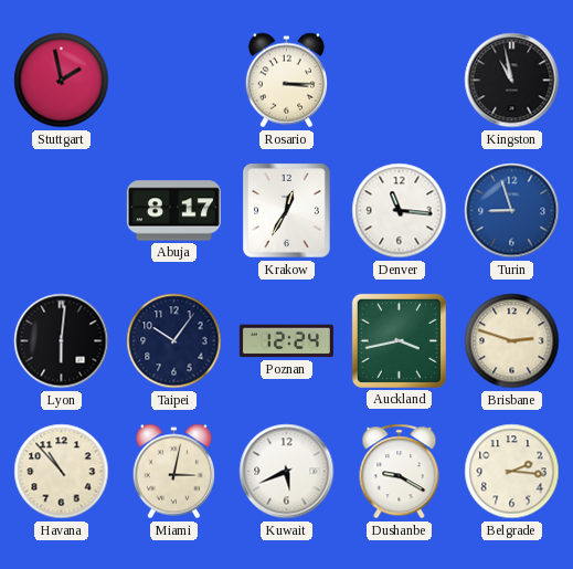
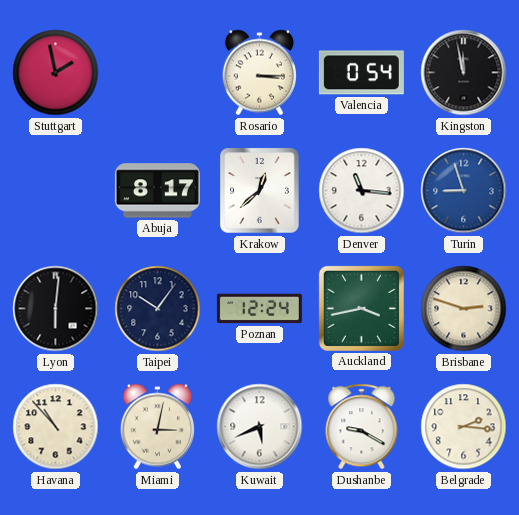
Valencia: none -> 0:54
Kingston: 10:58 -> 11:58
Krakow: 12:35 -> 12:38
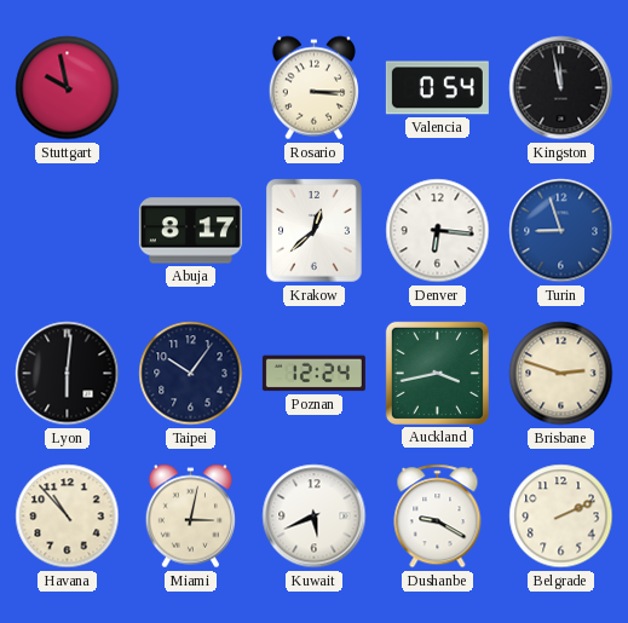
Stuttgart: 1:58 -> 9:58
Denver: 11:16 -> 6:16
Belgrade: 2:16 -> 2:11
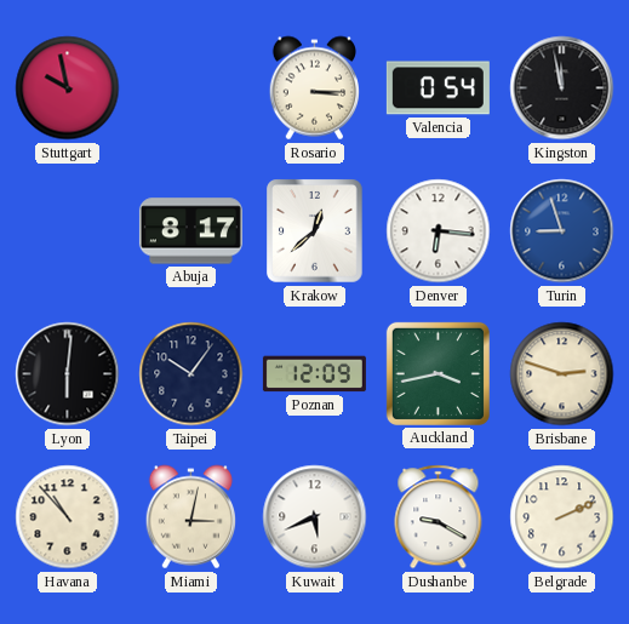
Poznan: 12:24 -> 12:09
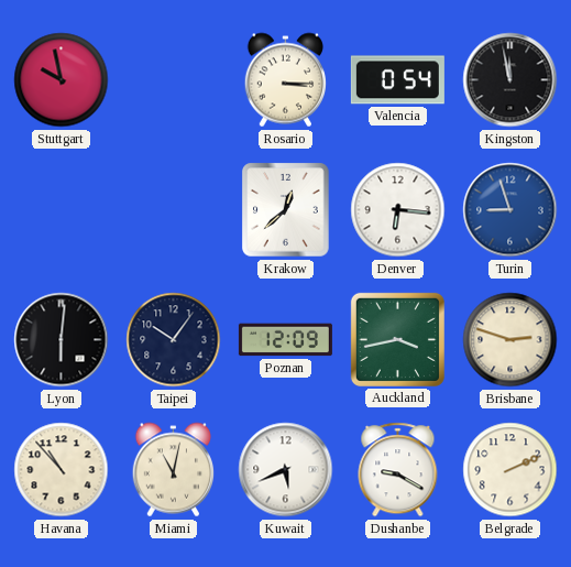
Abuja: 8:17 -> none
Miami: 3:02 -> 11:02
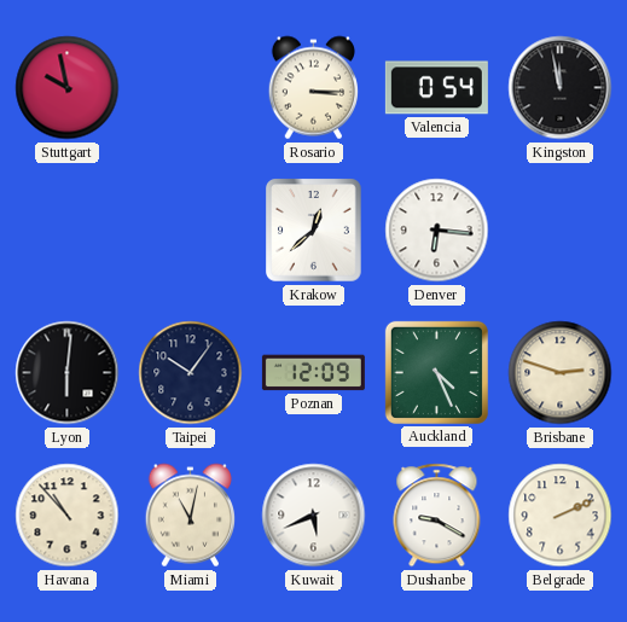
Turin: 8:57 -> none
Auckland: 3:43 -> 4:26
